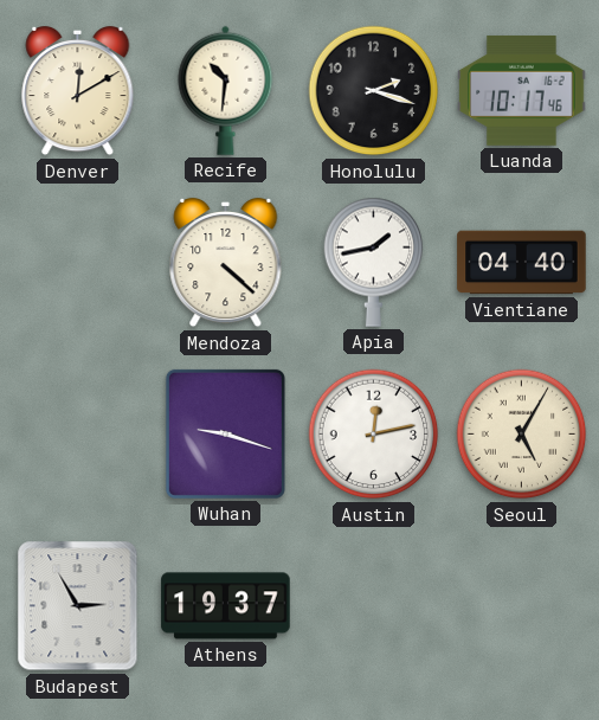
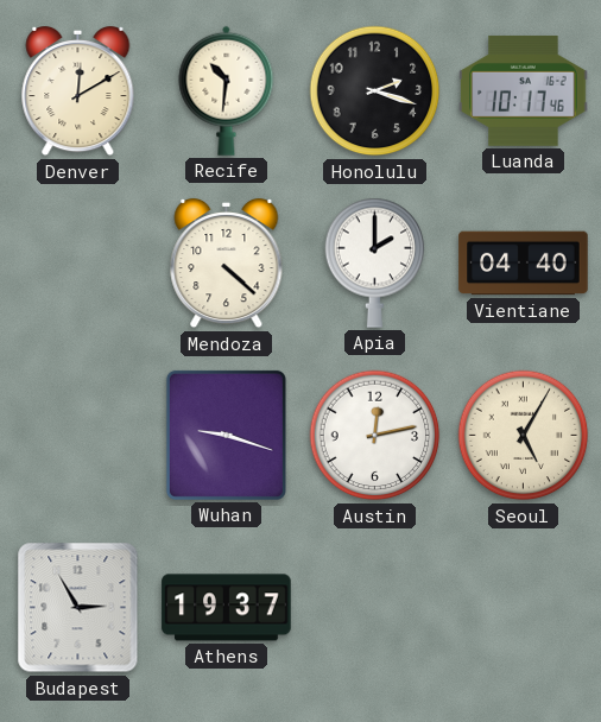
Apia: 1:43 -> 2:00
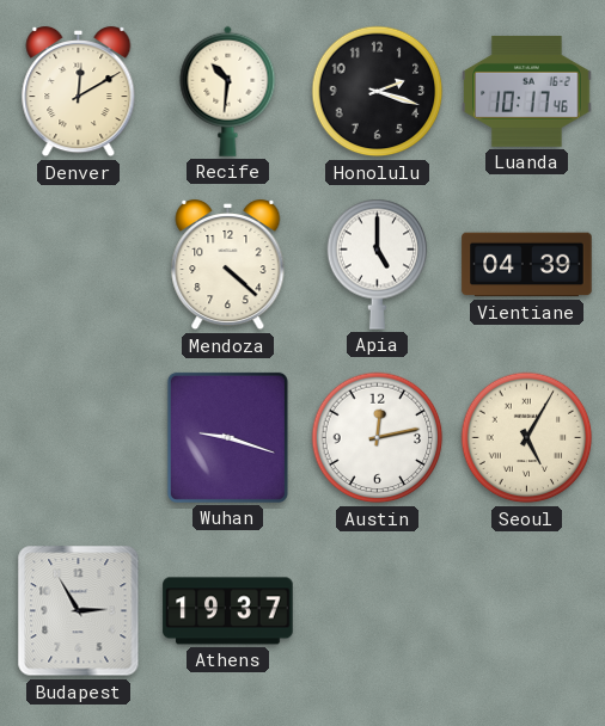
Apia: 2:00 -> 5:00
Vientiane: 04:40 -> 04:39
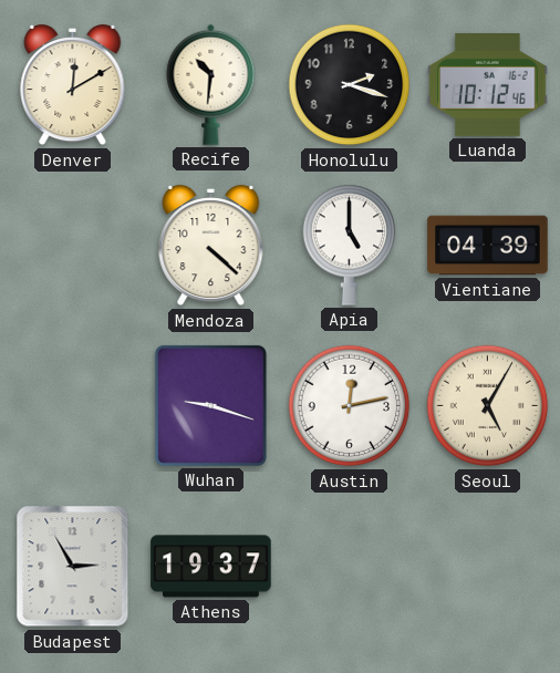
Luanda: 10:17 -> 10:12
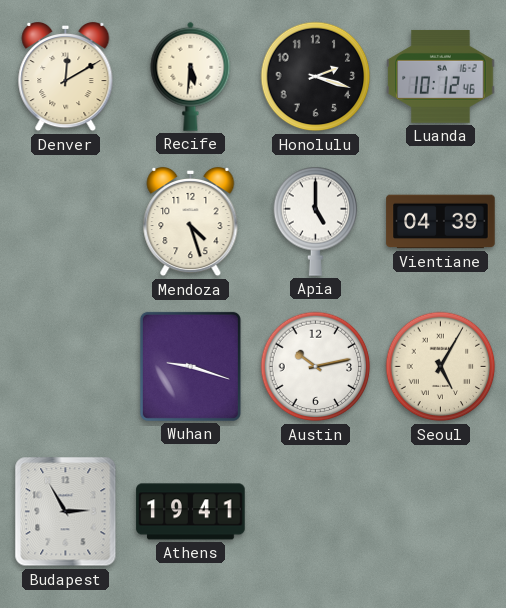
Recife: 10:31 -> 5:31
Mendoza: 4:22 -> 4:27
Austin: 12:13 -> 10:13
Athens: 19:37 -> 19:41
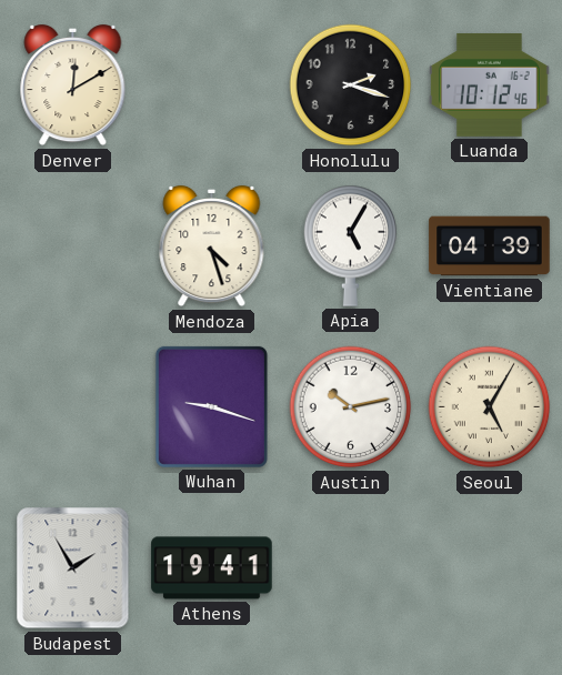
Recife: 5:31 -> none
Apia: 5:00 -> 5:05
Budapest: 2:55 -> 1:55
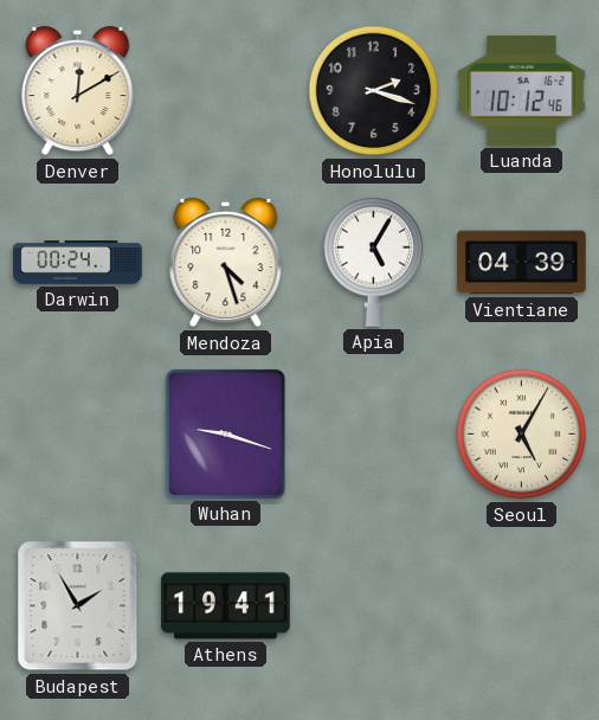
Darwin: none -> 00:24
Austin: 10:13 -> none
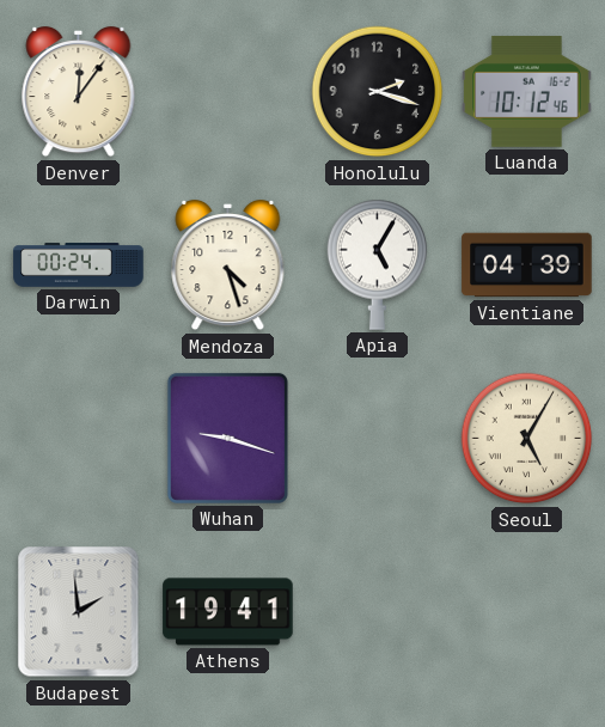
Denver: 12:10 -> 12:06
Budapest: 1:55 -> 1:59
